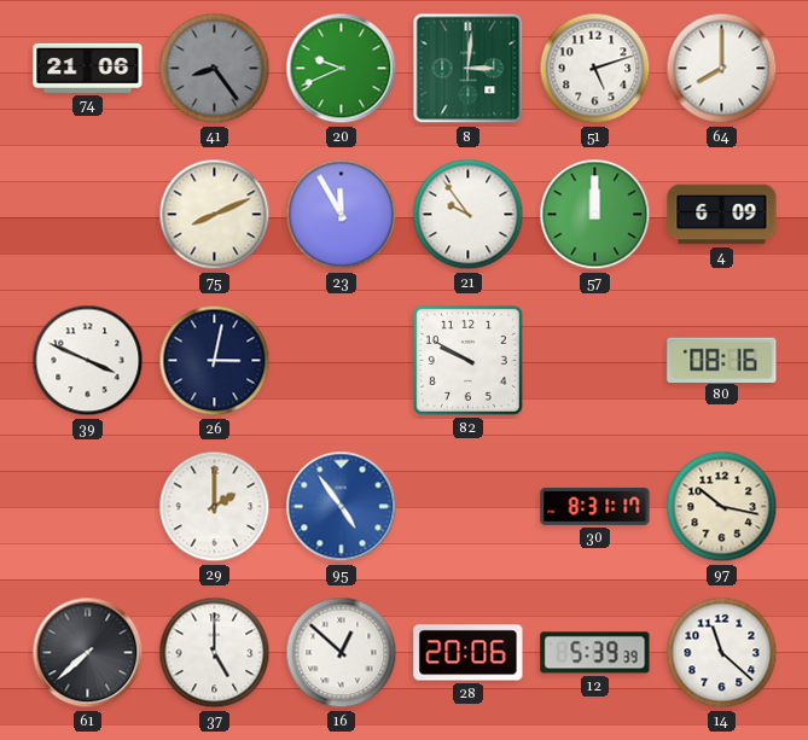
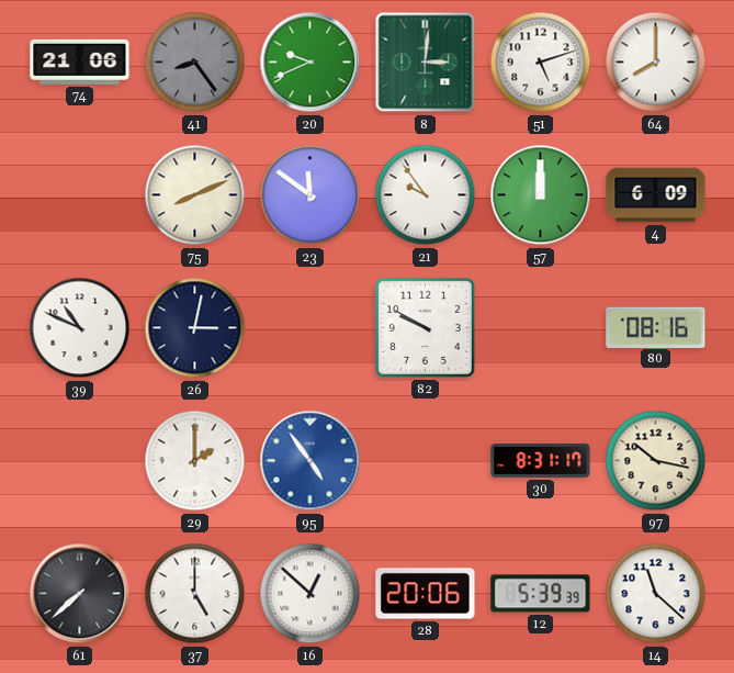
23: 11:55 -> 11:51
39: 3:49 -> 10:49
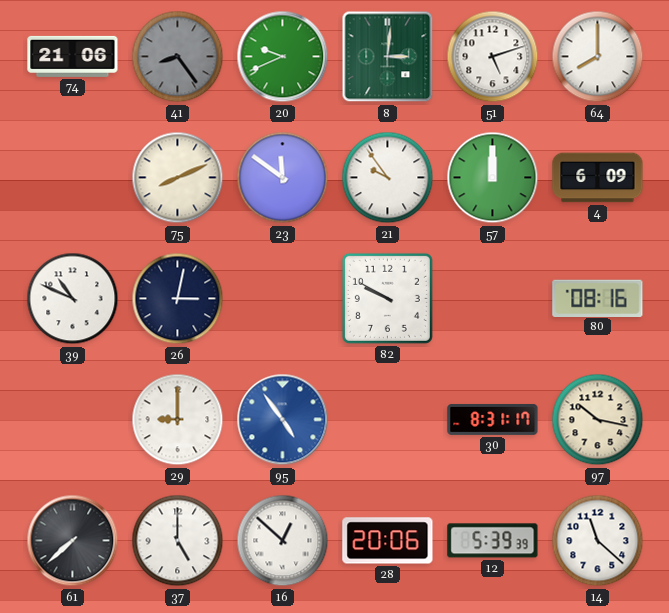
29: 2:00 -> 9:00
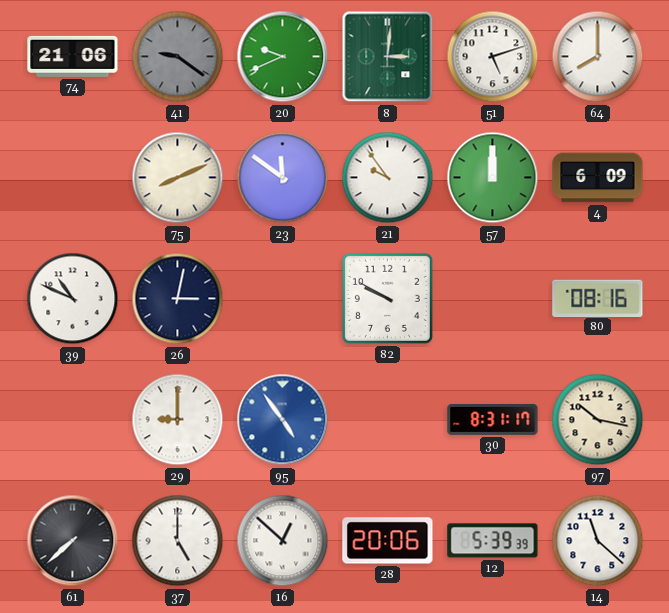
41: 8:24 -> 9:21
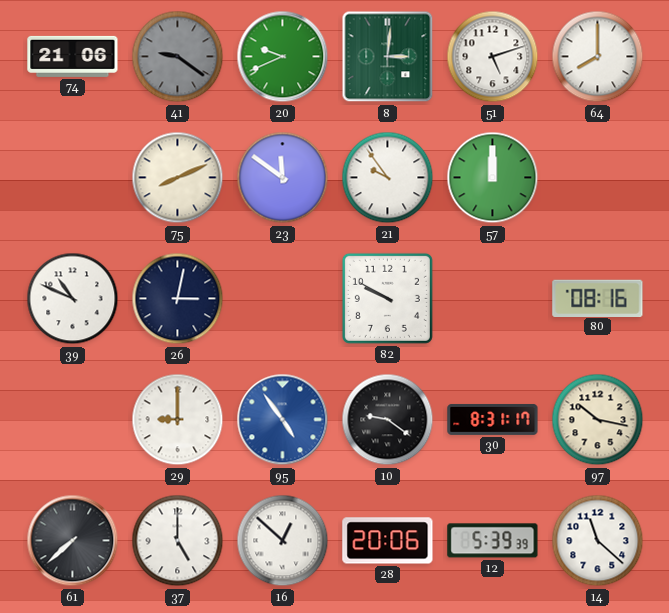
4: 6:09 -> none
10: none -> 9:21
